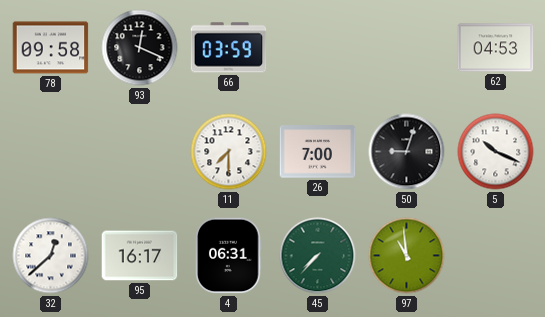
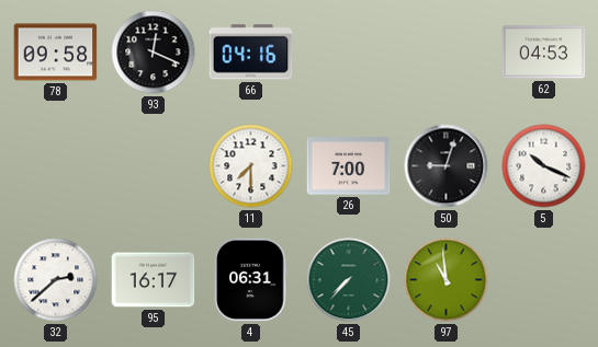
66: 03:59 -> 04:16
32: 12:38 -> 2:38
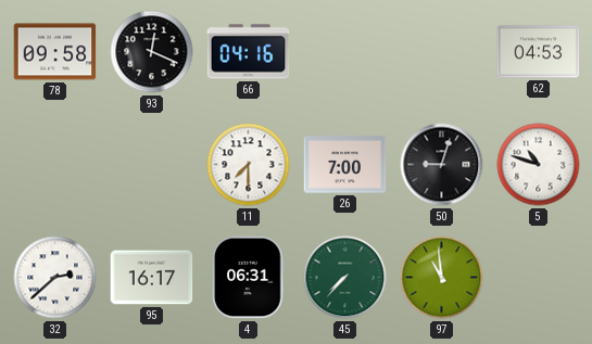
5: 10:19 -> 10:48
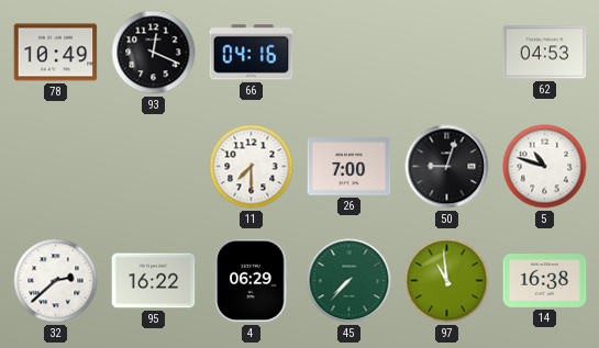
78: 09:58 -> 10:49
95: 16:17 -> 16:22
4: 06:31 -> 06:29
14: none -> 16:38
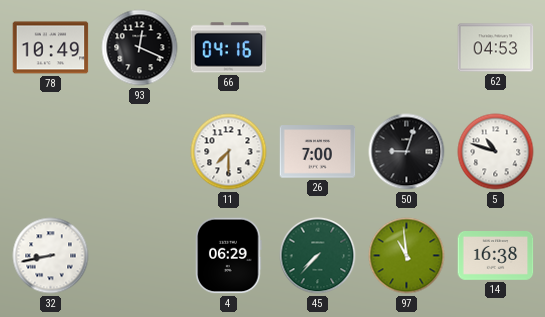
32: 2:38 -> 8:43
95: 16:22 -> none
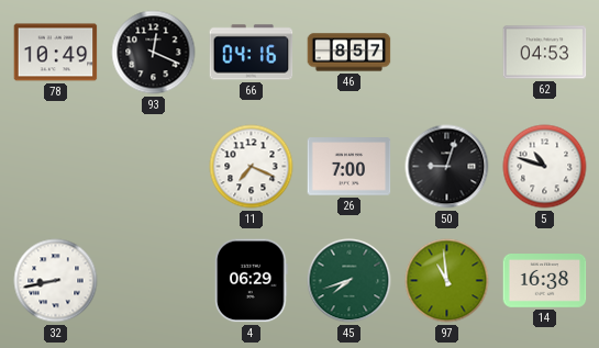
46: none -> 8:57
11: 7:30 -> 7:19
45: 7:37 -> 7:42
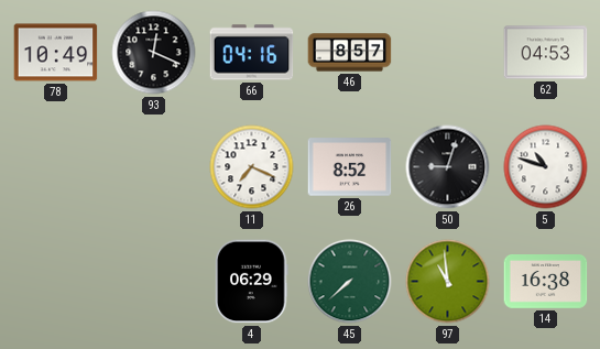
26: 7:00 -> 8:52
32: 8:43 -> none
45: 7:42 -> 7:38
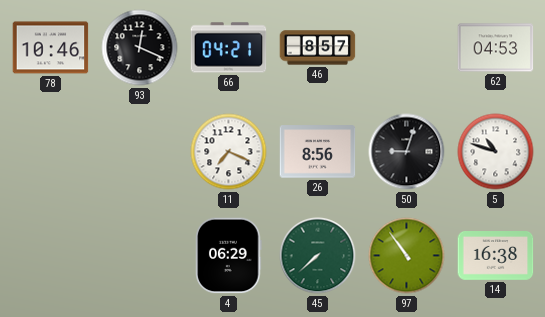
78: 10:49 -> 10:46
66: 04:16 -> 04:21
26: 8:52 -> 8:56
97: 10:59 -> 10:54
